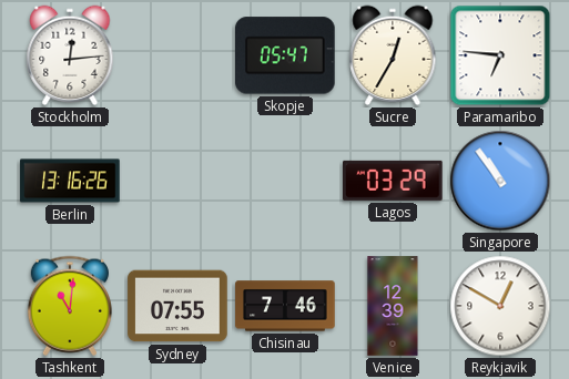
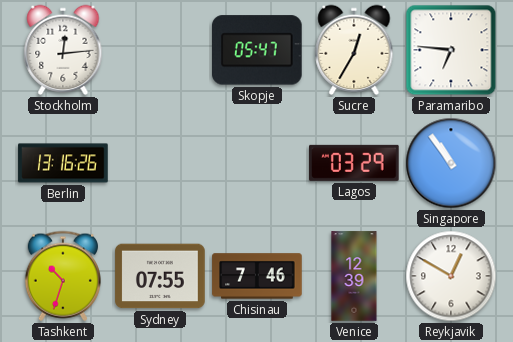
Tashkent: 11:01 -> 10:33
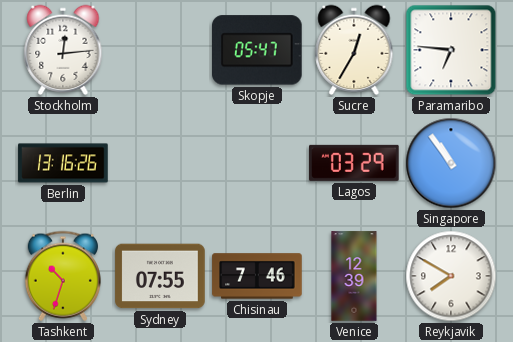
Reykjavik: 12:50 -> 7:50
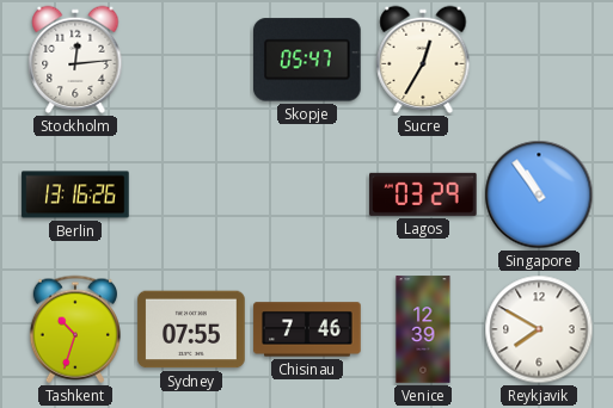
Paramaribo: 6:46 -> none
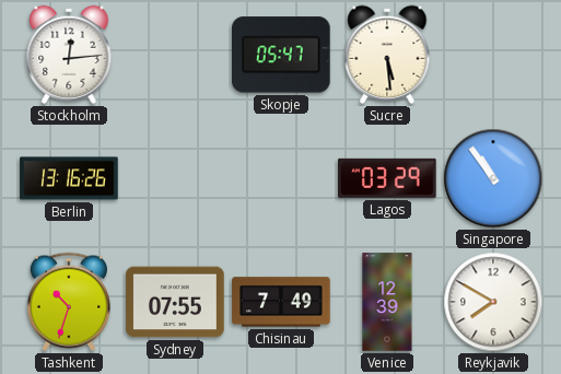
Sucre: 12:35 -> 5:29
Chisinau: 7:46 -> 7:49
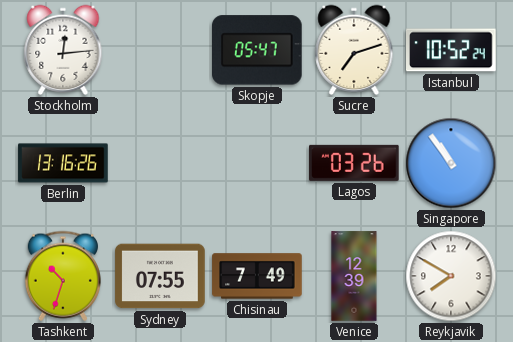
Sucre: 5:29 -> 7:12
Istanbul: none -> 10:52
Lagos: 03:29 -> 03:26
